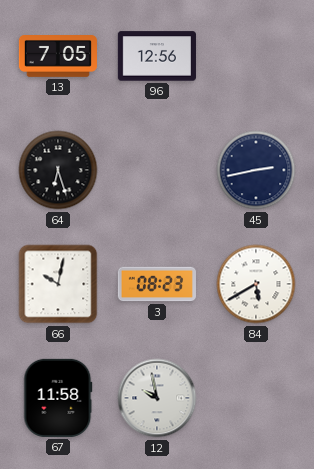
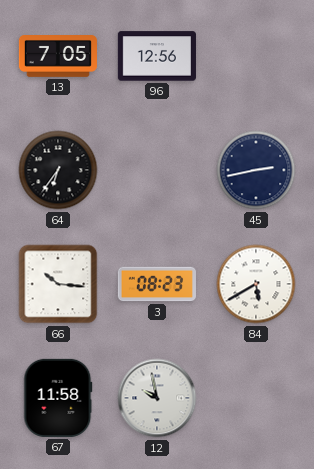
64: 6:27 -> 6:36
66: 10:02 -> 10:16
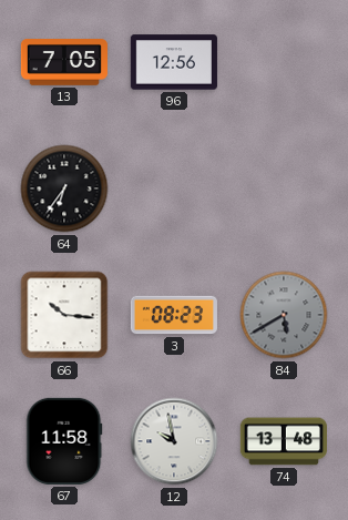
45: 2:43 -> none
84 dial: white -> grey
74: none -> 13:48
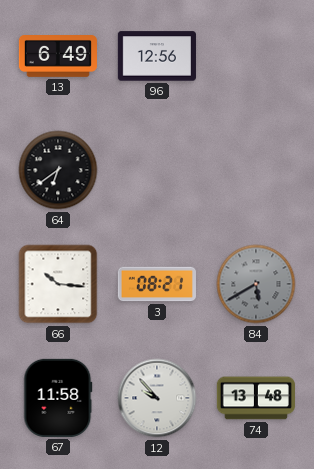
13: 7:05 -> 6:49
64: 6:36 -> 6:39
3: 08:23 -> 08:21
12: 9:58 -> 9:53
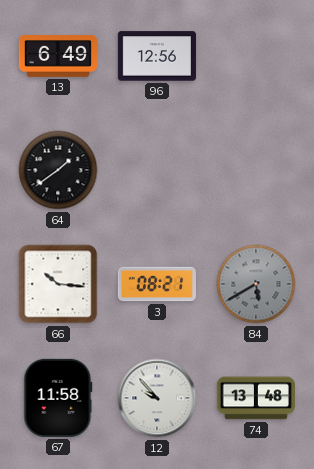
64: 6:39 -> 1:39
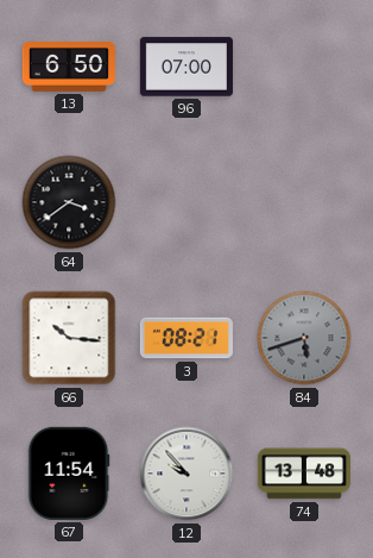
13: 6:49 -> 6:50
96: 12:56 -> 07:00
64: 1:39 -> 3:39
84: 5:40 -> 5:42
67: 11:58 -> 11:54
